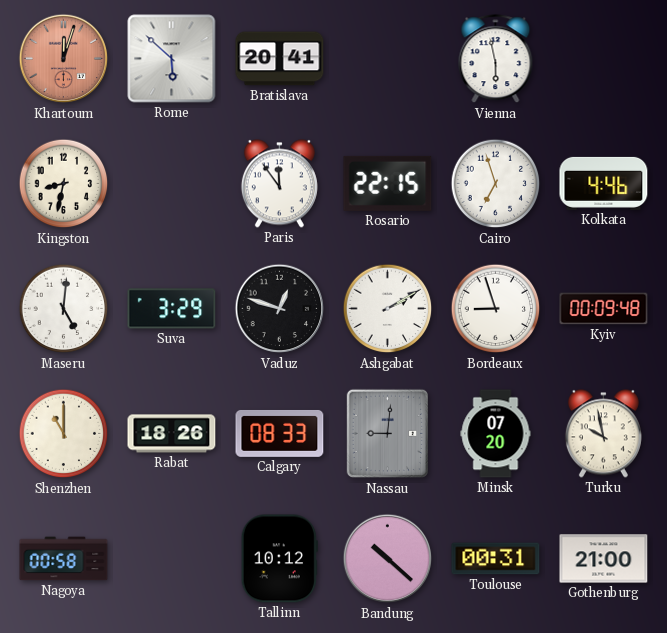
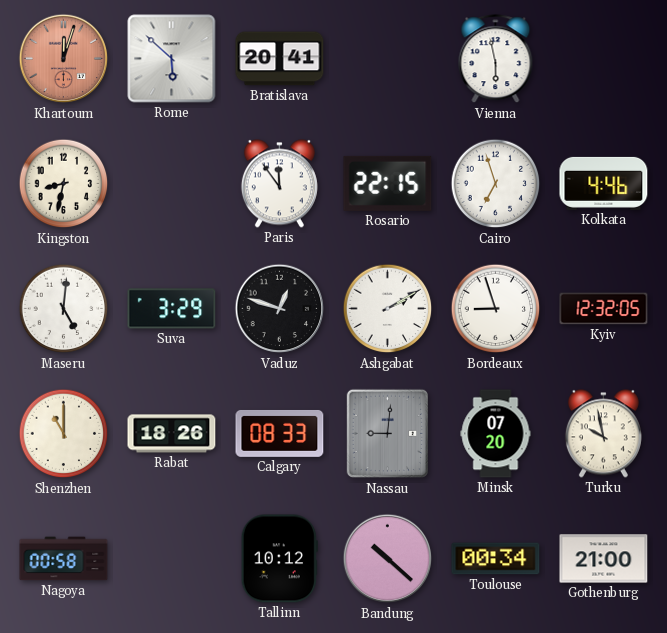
Kyiv: 00:09 -> 12:32
Toulouse: 00:31 -> 00:34
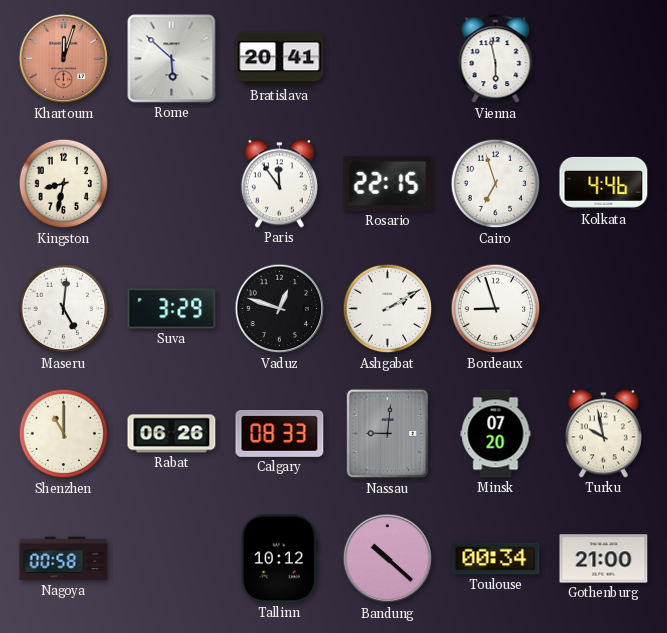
Kyiv: 12:32 -> none
Rabat: 18:26 -> 06:26
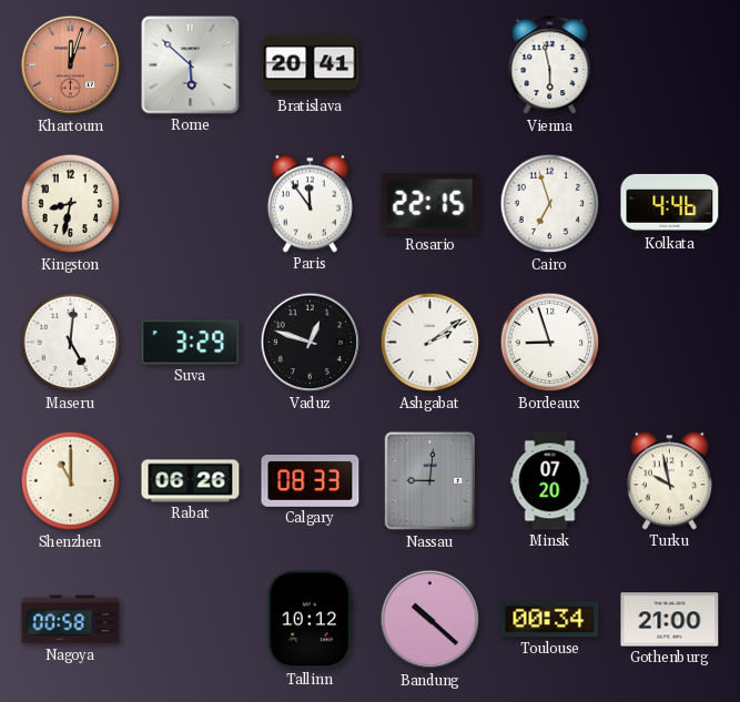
Ashgabat: 2:10 -> 2:09
